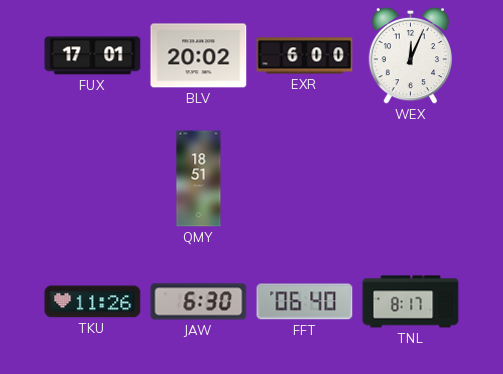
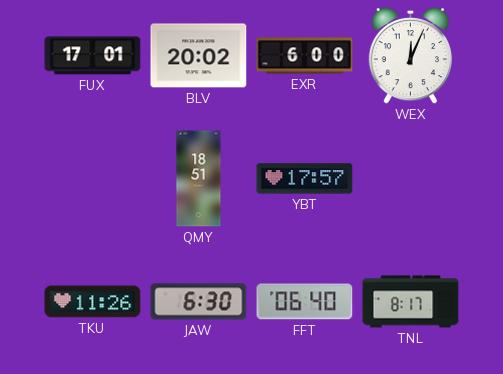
YBT: none -> 17:57
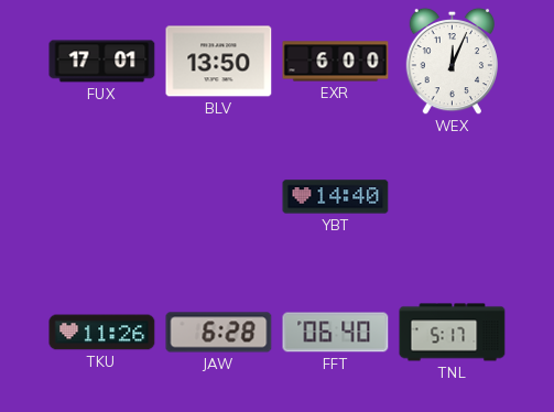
BLV: 20:02 -> 13:50
QMY: 18:51 -> none
YBT: 17:57 -> 14:40
JAW: 6:30 -> 6:28
TNL: 8:17 -> 5:17
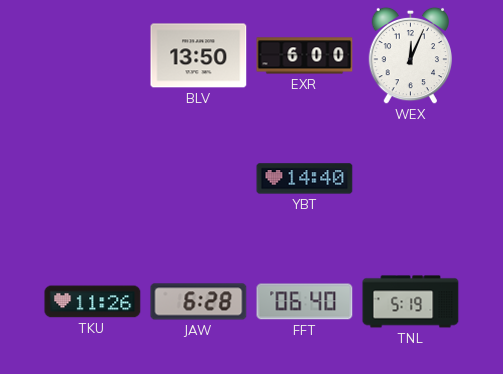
FUX: 17:01 -> none
TNL: 5:17 -> 5:19
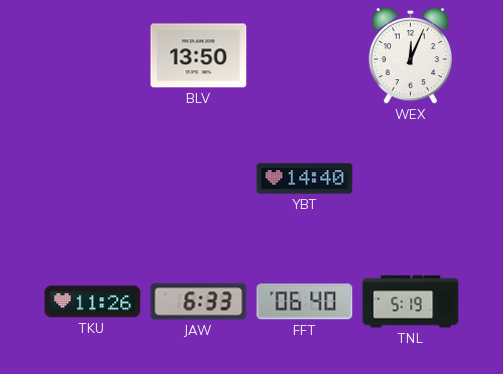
EXR: 6:00 -> none
JAW: 6:28 -> 6:33
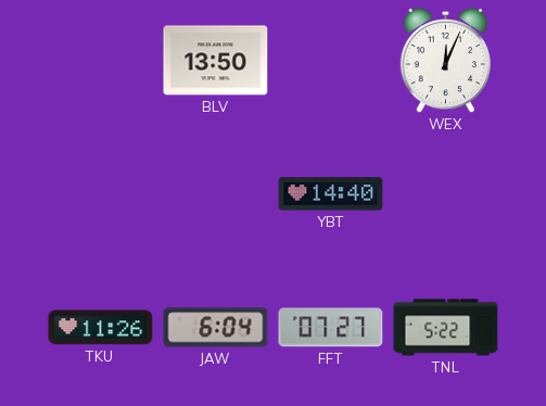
JAW: 6:33 -> 6:04
FFT: 06:40 -> 07:27
TNL: 5:19 -> 5:22
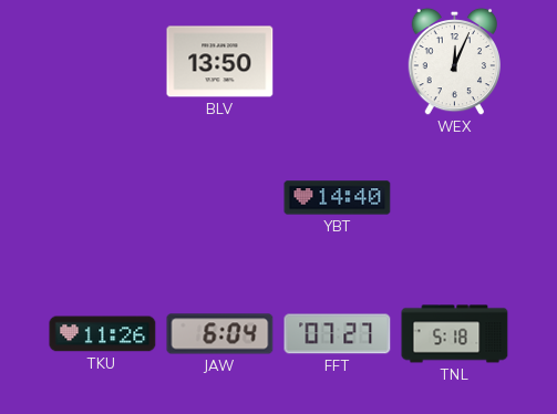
TNL: 5:22 -> 5:18
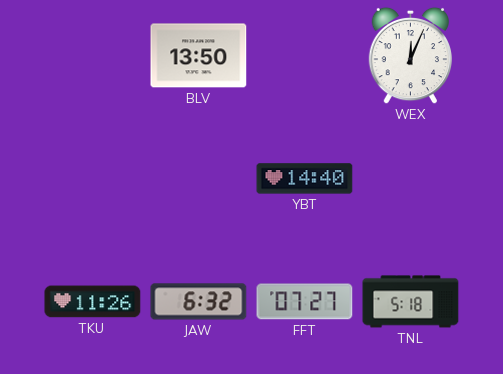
JAW: 6:04 -> 6:32
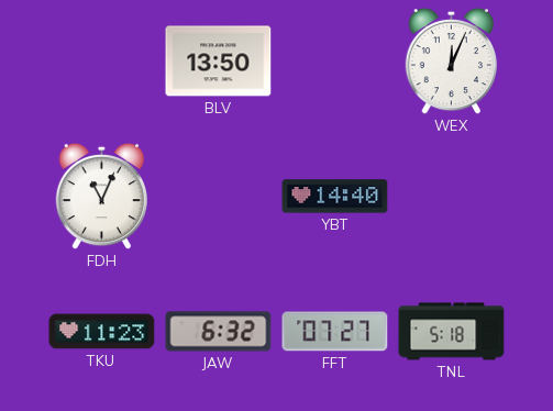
FDH: none -> 11:04
TKU: 11:26 -> 11:23
